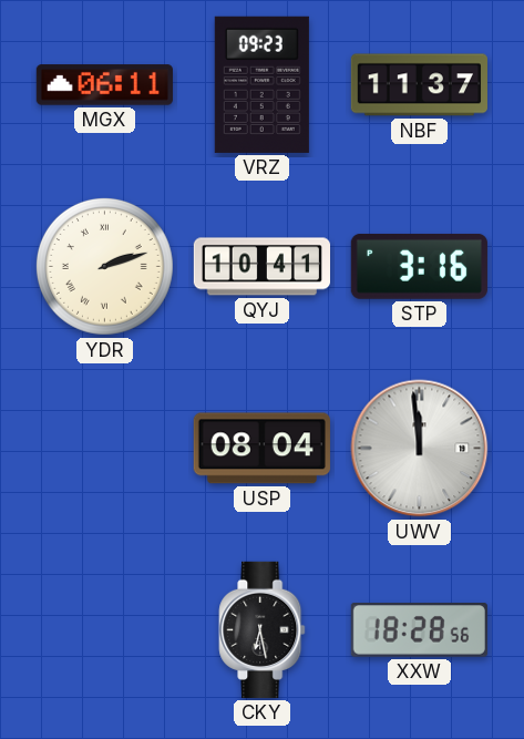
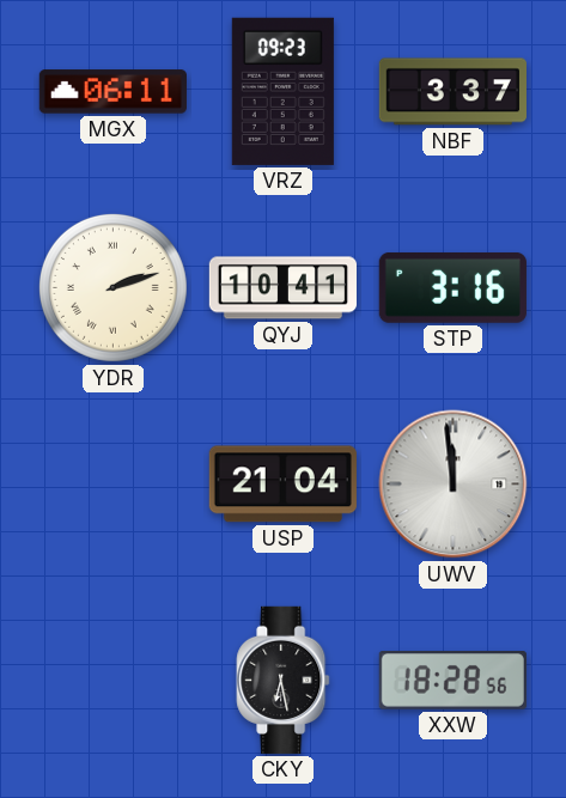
NBF: 11:37 -> 3:37
USP: 08:04 -> 21:04
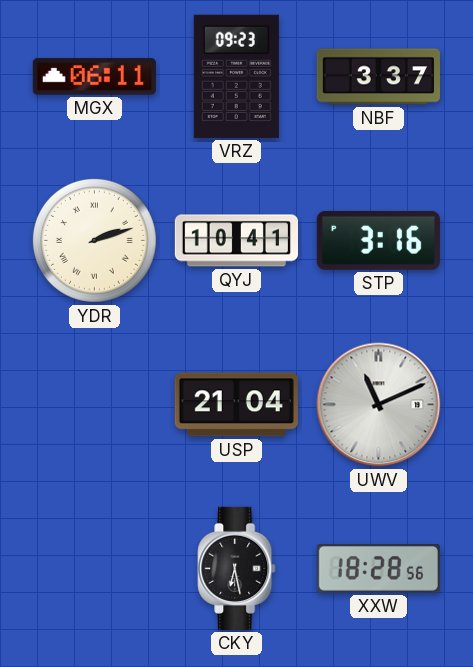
UWV: 11:59 -> 11:11
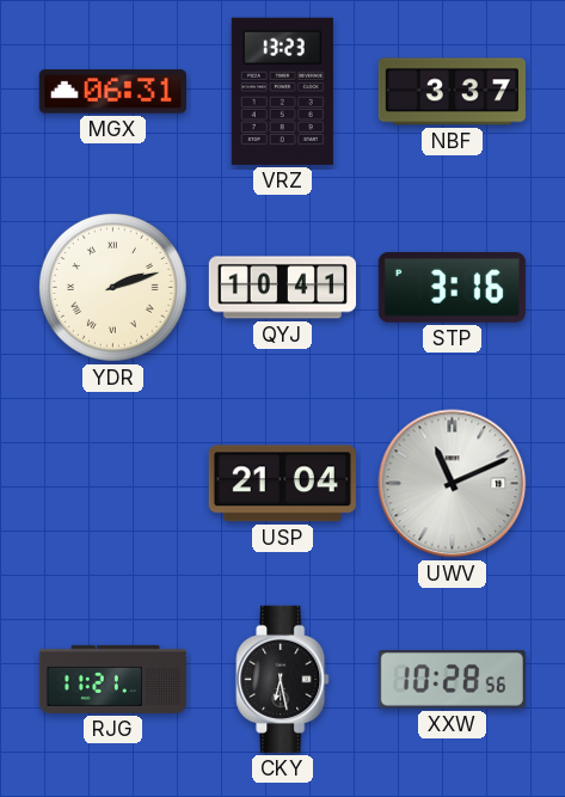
MGX: 06:11 -> 06:31
VRZ: 09:23 -> 13:23
RJG: none -> 11:21
XXW: 18:28 -> 10:28
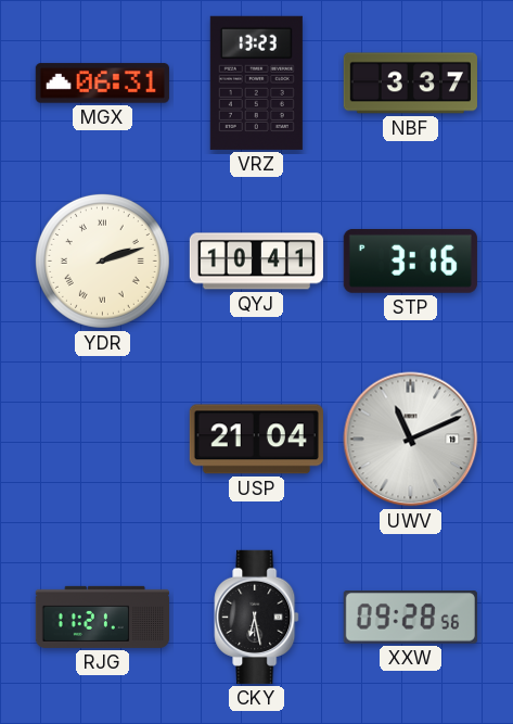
XXW: 10:28 -> 09:28
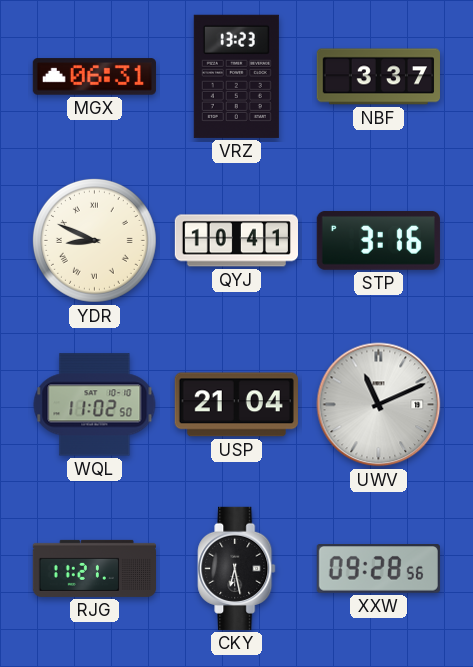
YDR: 2:12 -> 8:49
WQL: none -> 11:02
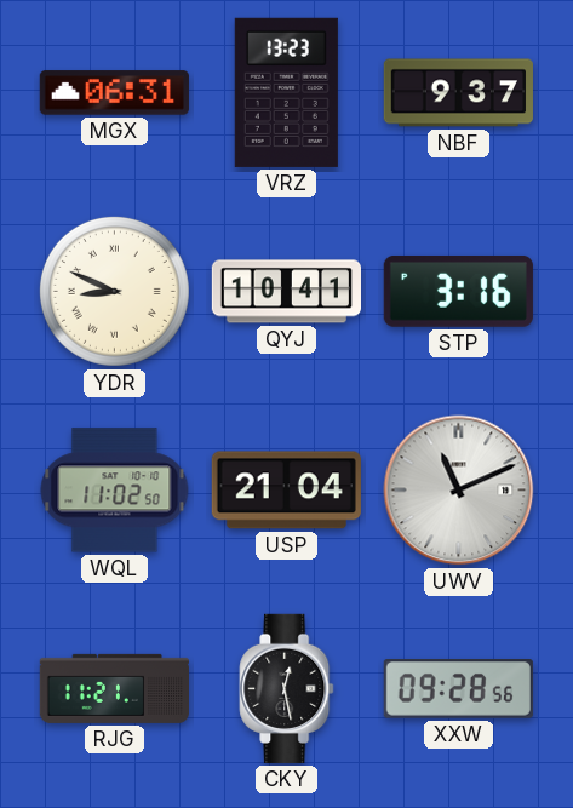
NBF: 3:37 -> 9:37
CKY: 6:28 -> 12:28
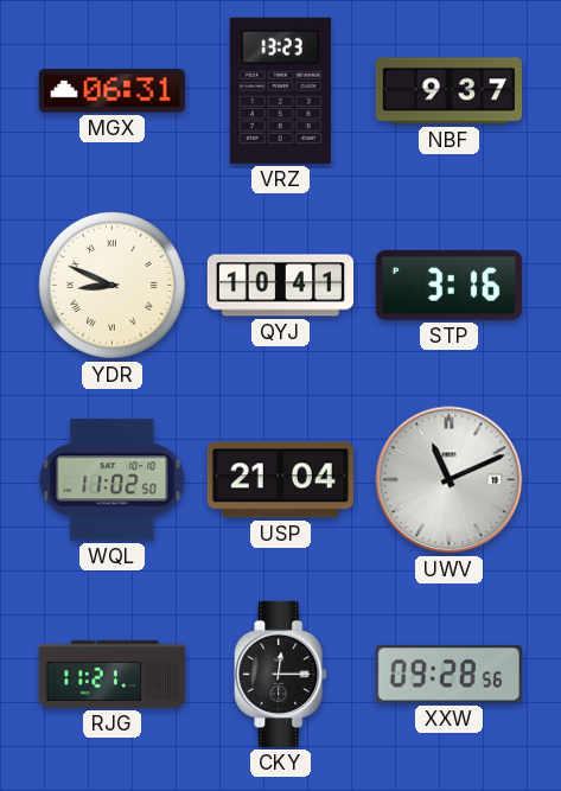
CKY: 12:28 -> 12:15
